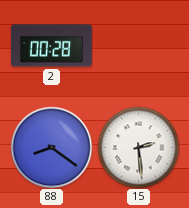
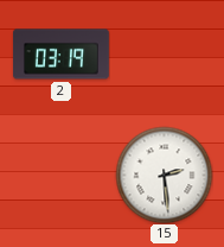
2: 00:28 -> 03:19
88: 8:21 -> none
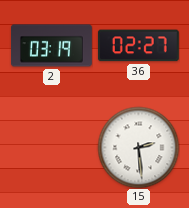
36: none -> 02:27
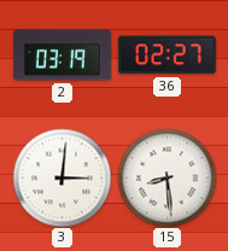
3: none -> 3:01
15: 2:29 -> 8:29
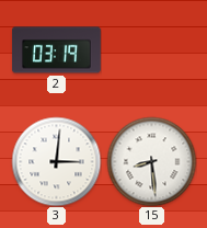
36: 02:27 -> none
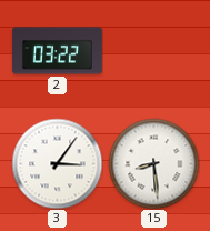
2: 03:19 -> 03:22
3: 3:01 -> 3:06
